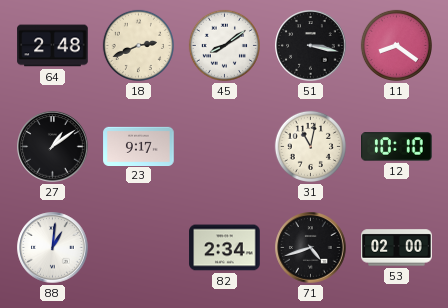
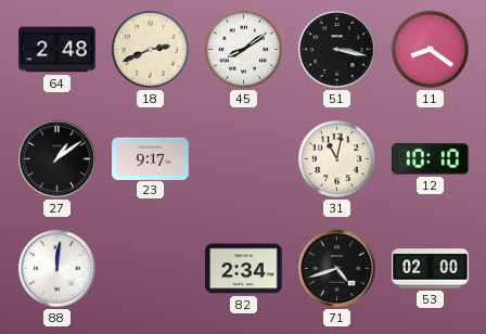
88: 1:01 -> 12:01
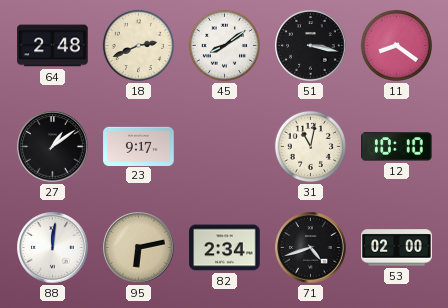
95: none -> 6:13
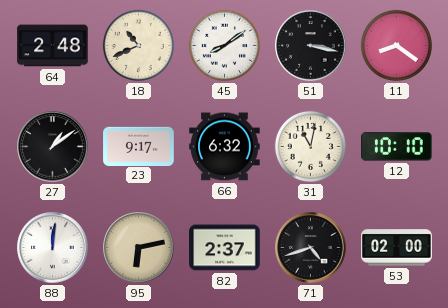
18: 2:41 -> 10:41
66: none -> 6:32
82: 2:34 -> 2:37
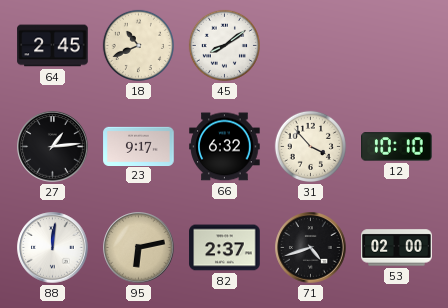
64: 2:48 -> 2:45
51: 3:17 -> none
11: 8:21 -> none
27: 1:09 -> 1:14
31: 11:02 -> 3:53
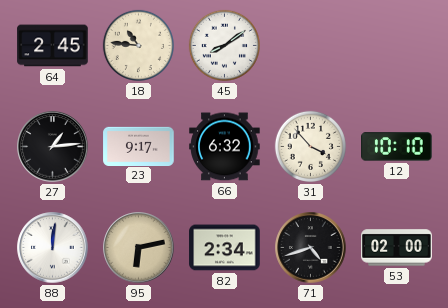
18: 10:41 -> 10:46
82: 2:37 -> 2:34
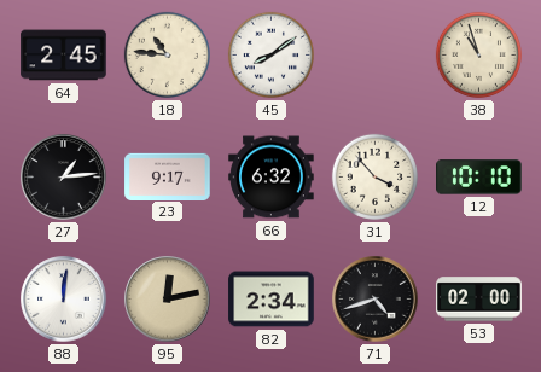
38: none -> 10:57
95: 6:13 -> 12:13
